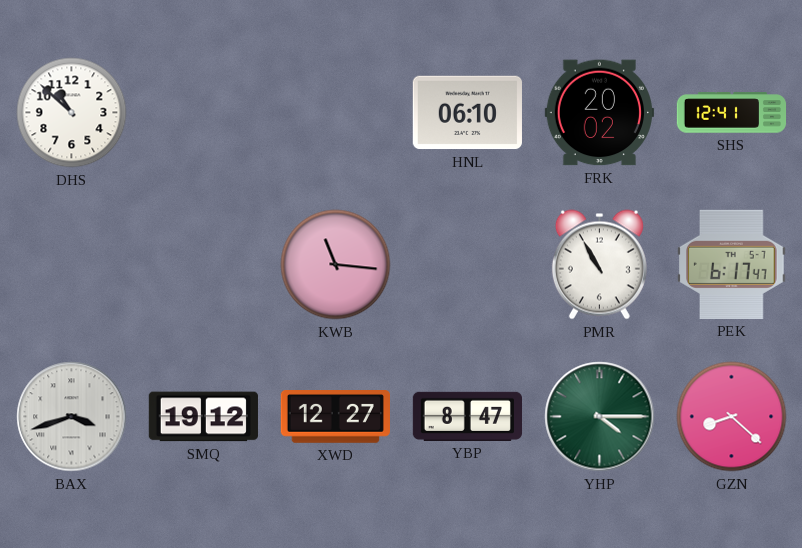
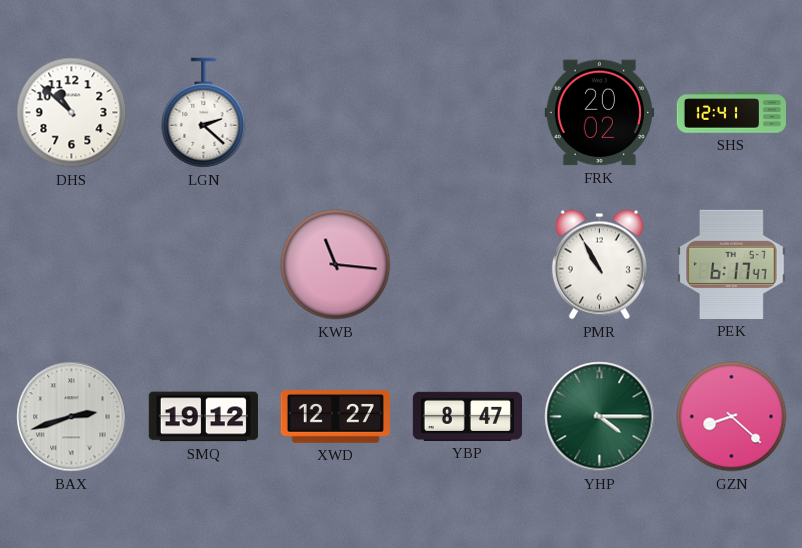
LGN: none -> 2:22
HNL: 06:10 -> none
BAX: 3:42 -> 2:42
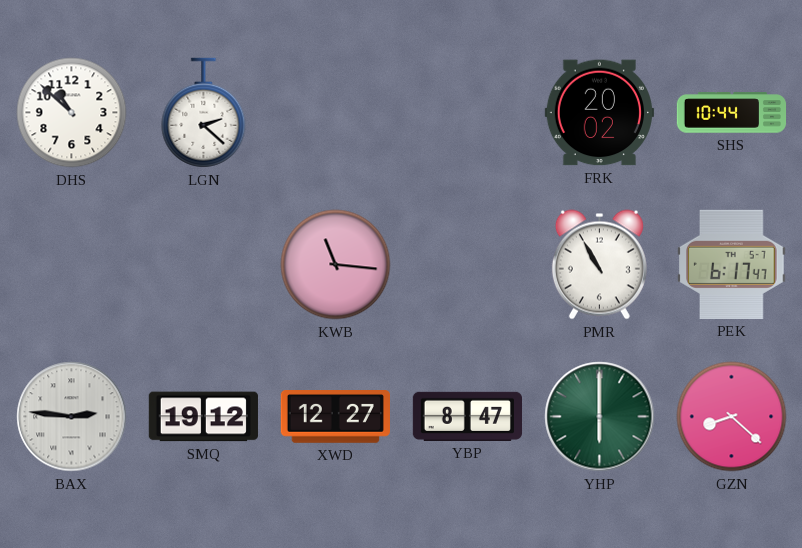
SHS: 12:41 -> 10:44
BAX: 2:42 -> 2:46
YHP: 4:15 -> 6:00
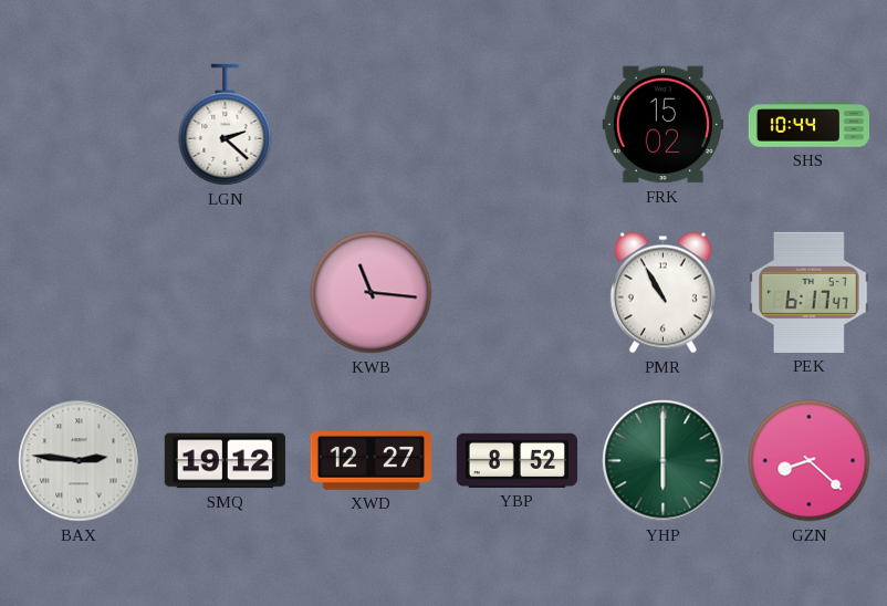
DHS: 10:52 -> none
FRK: 20:02 -> 15:02
YBP: 8:47 -> 8:52
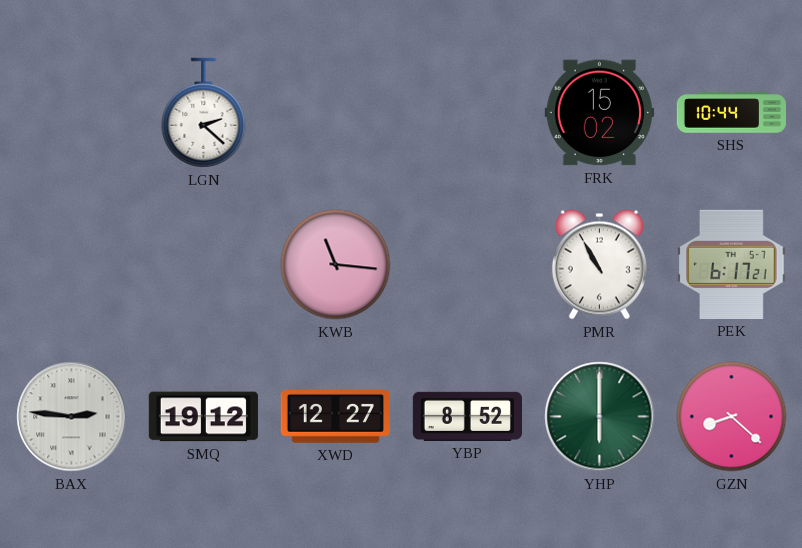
PEK: 6:17:47 -> 6:17:21
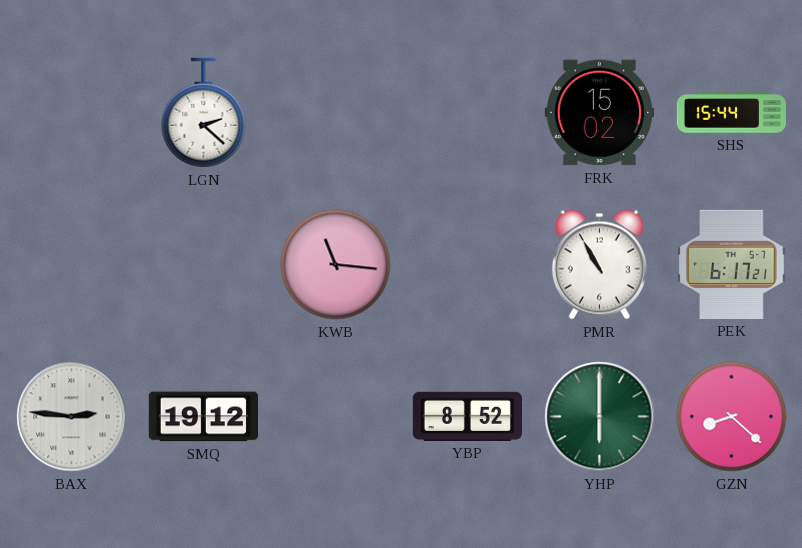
SHS: 10:44 -> 15:44
XWD: 12:27 -> none
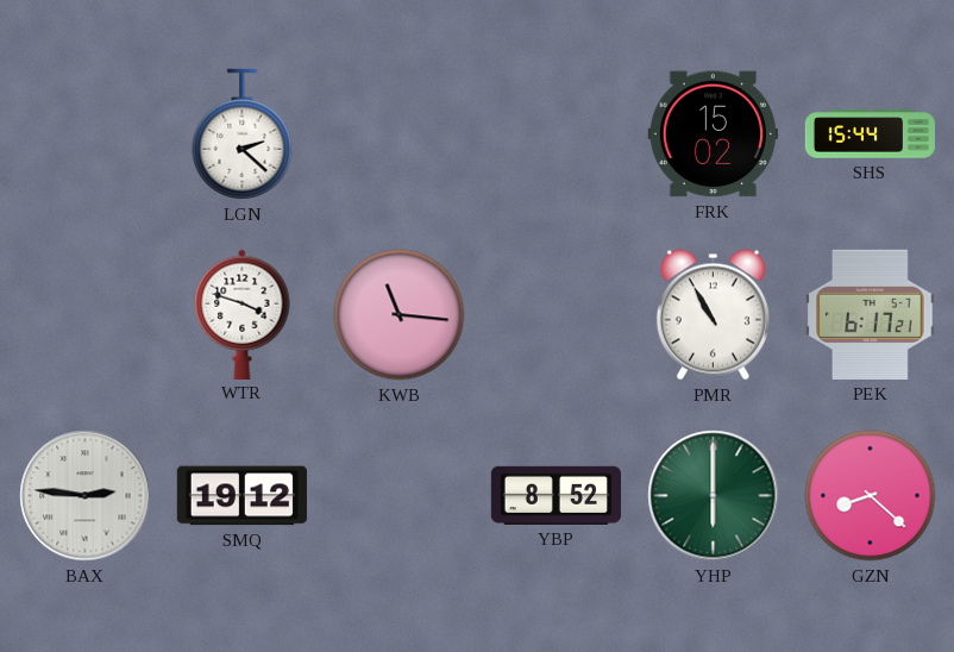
WTR: none -> 3:48
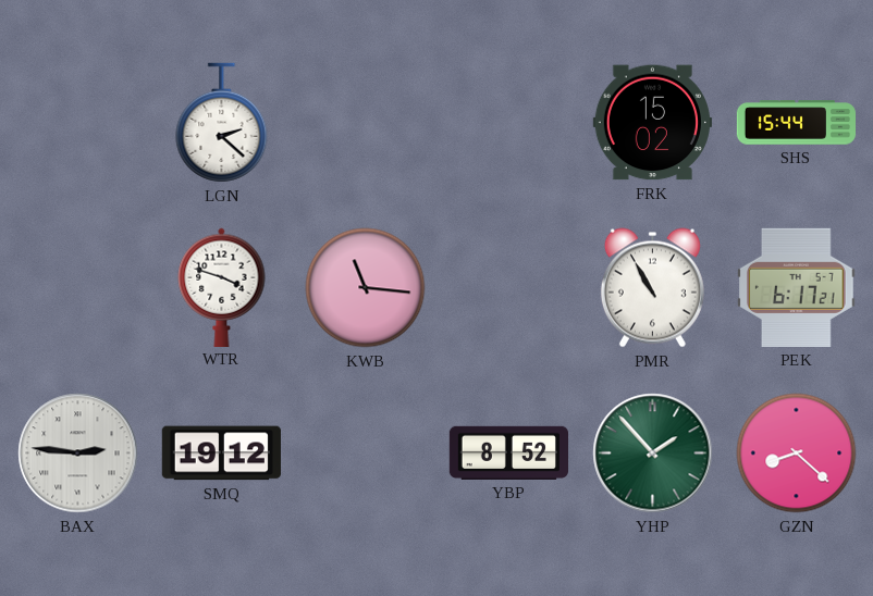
YHP: 6:00 -> 1:53
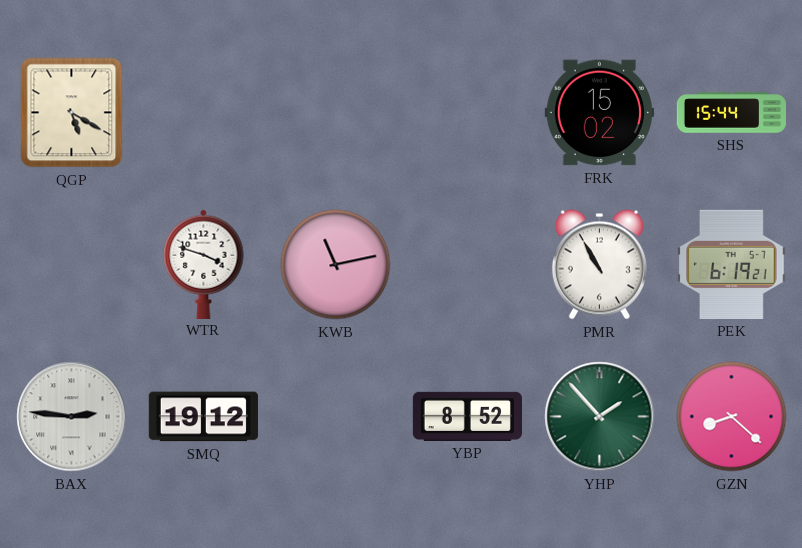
QGP: none -> 5:20
LGN: 2:22 -> none
KWB: 11:16 -> 11:13
PEK: 6:17 -> 6:19
